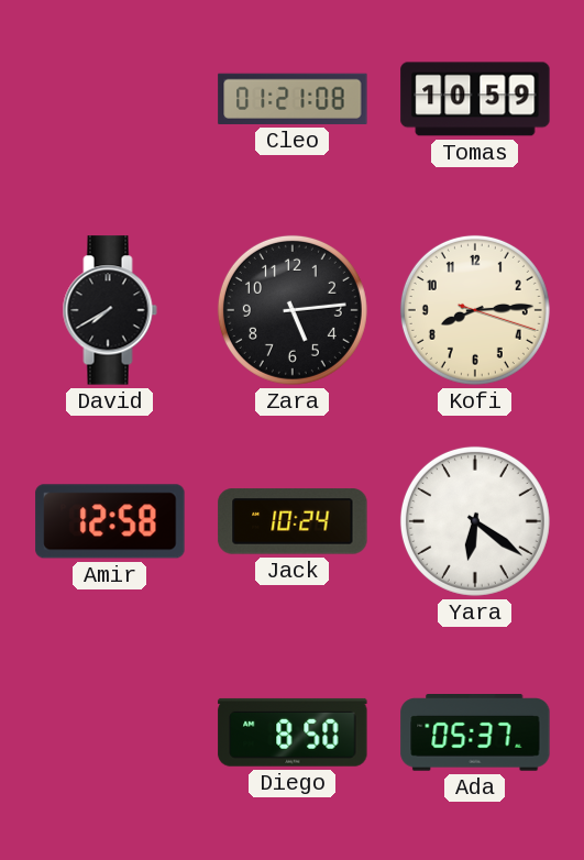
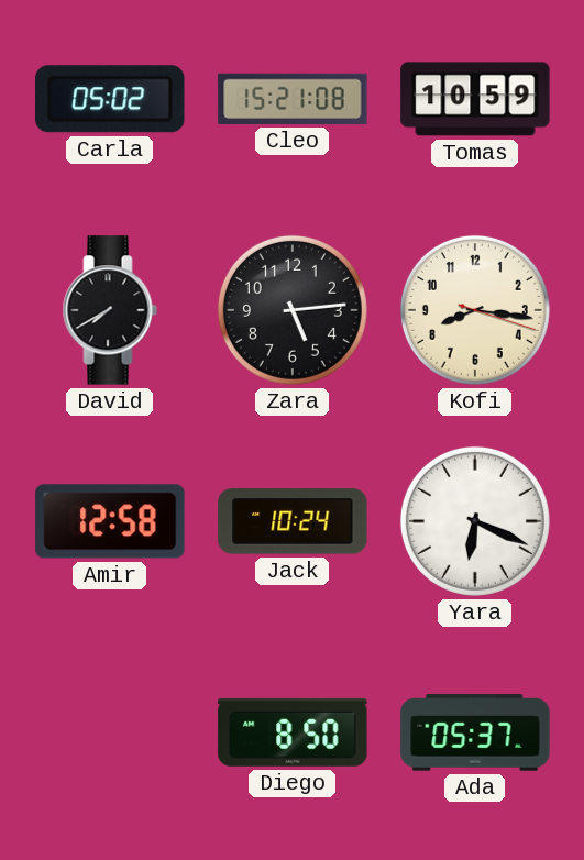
Carla: none -> 05:02
Cleo: 01:21 -> 15:21
Kofi: 8:14 -> 8:16
Yara: 6:21 -> 6:19
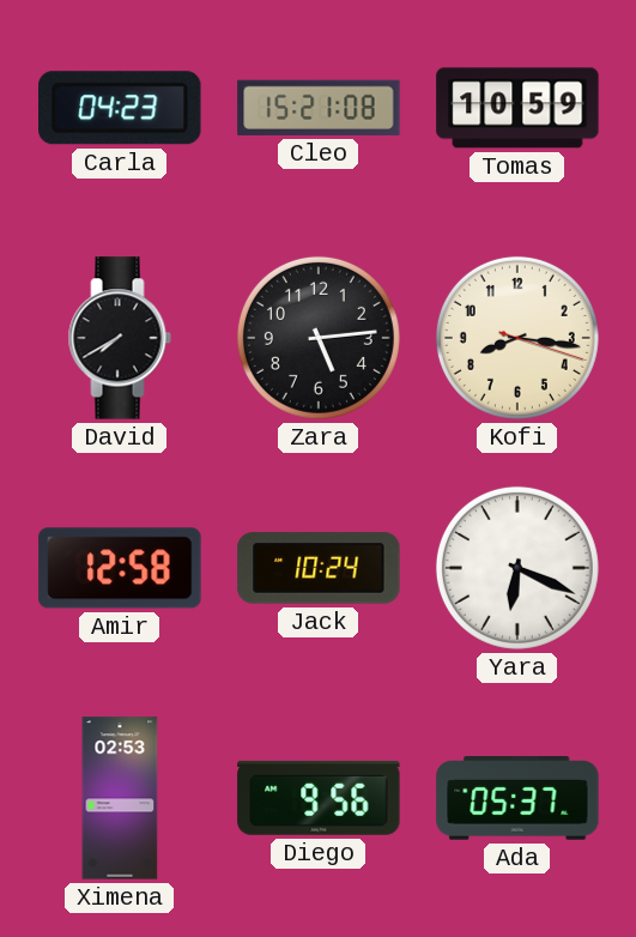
Carla: 05:02 -> 04:23
Ximena: none -> 02:53
Diego: 8:50 -> 9:56
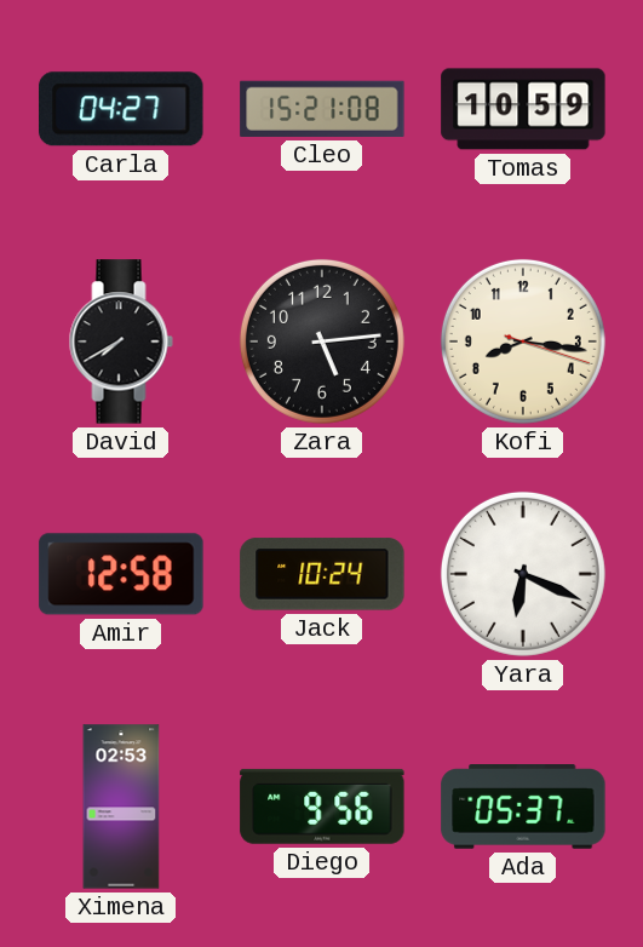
Carla: 04:23 -> 04:27
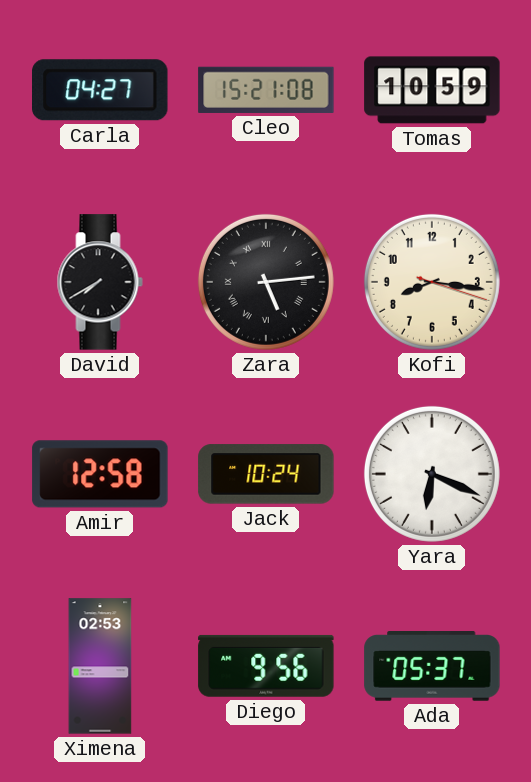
Zara numerals: Arabic -> Roman
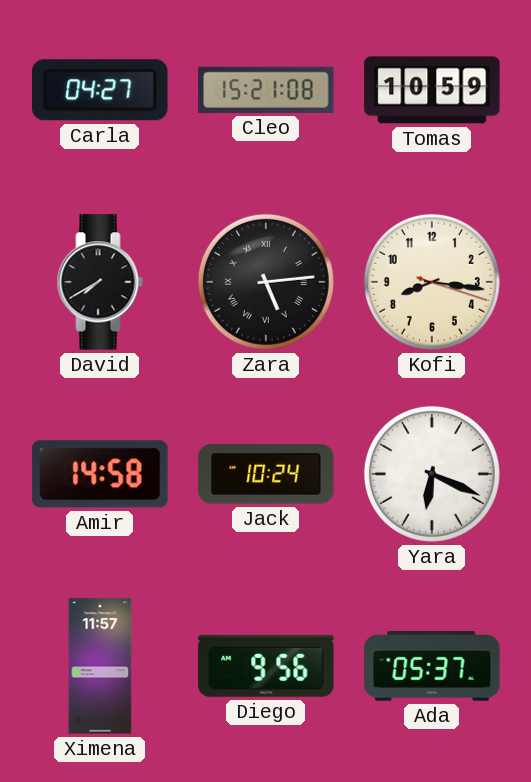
Amir: 12:58 -> 14:58
Ximena: 02:53 -> 11:57
